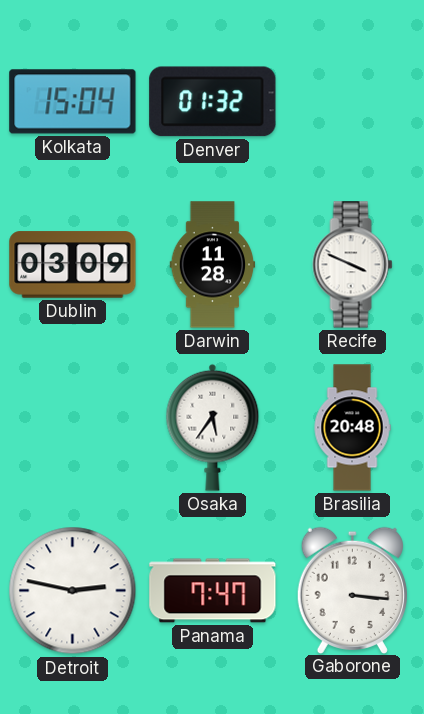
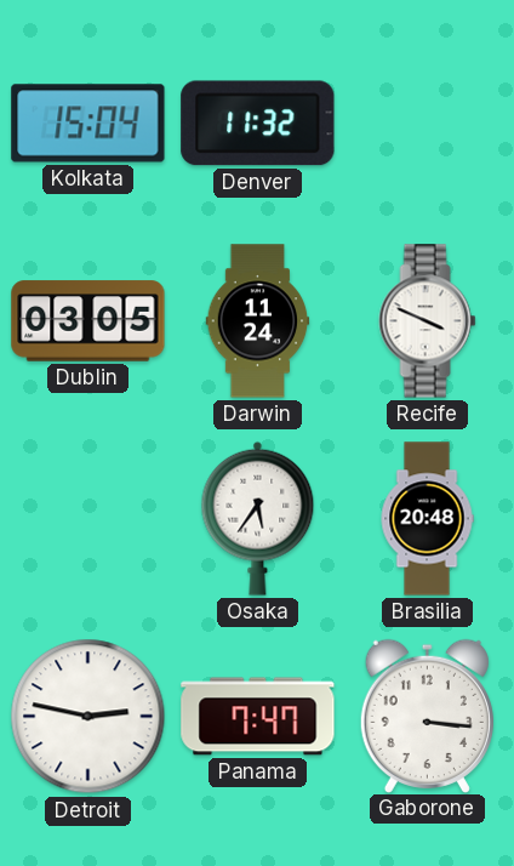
Denver: 01:32 -> 11:32
Dublin: 03:09 -> 03:05
Darwin: 11:28 -> 11:24
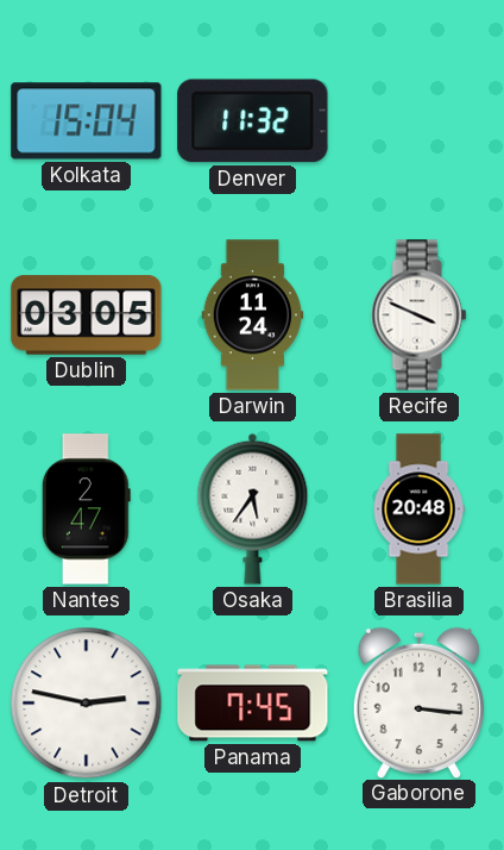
Nantes: none -> 2:47
Panama: 7:47 -> 7:45
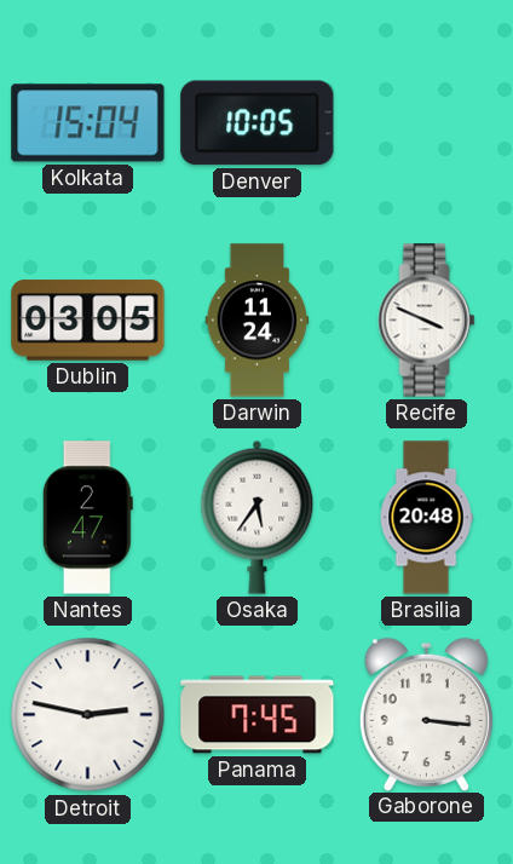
Denver: 11:32 -> 10:05
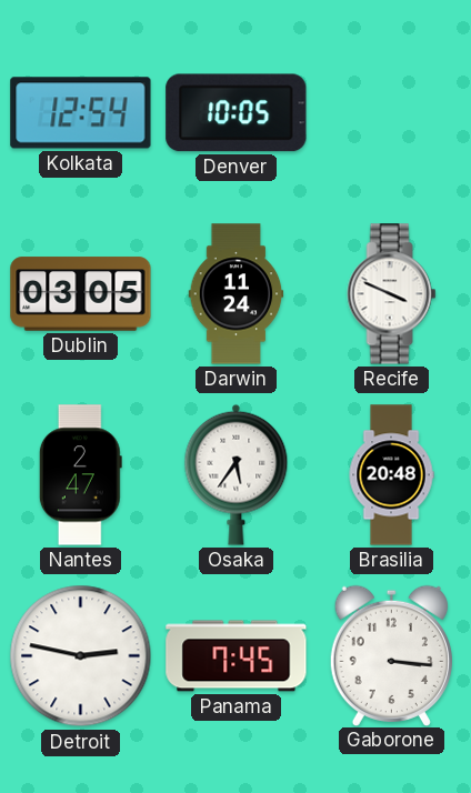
Kolkata: 15:04 -> 12:54
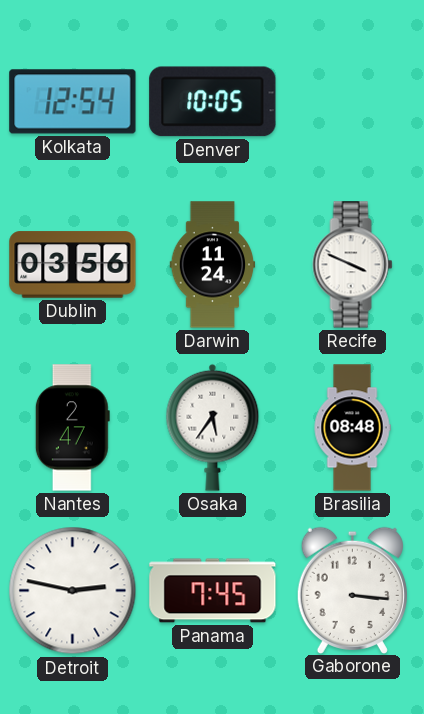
Dublin: 03:05 -> 03:56
Brasilia: 20:48 -> 08:48
